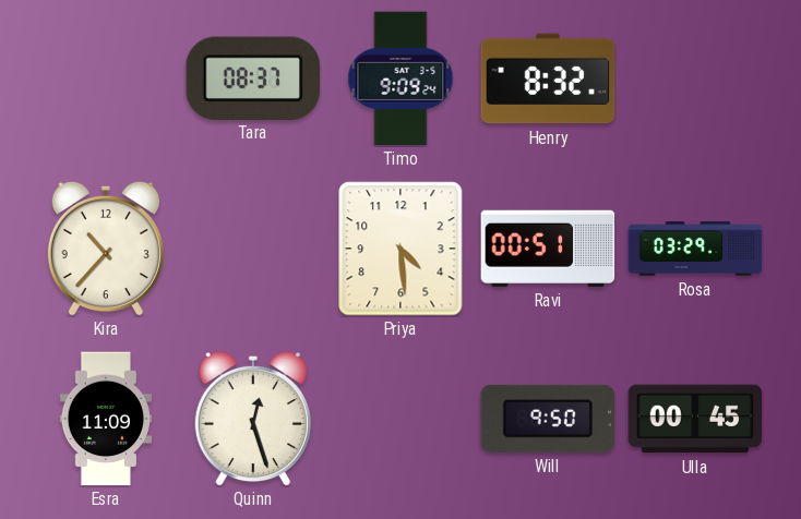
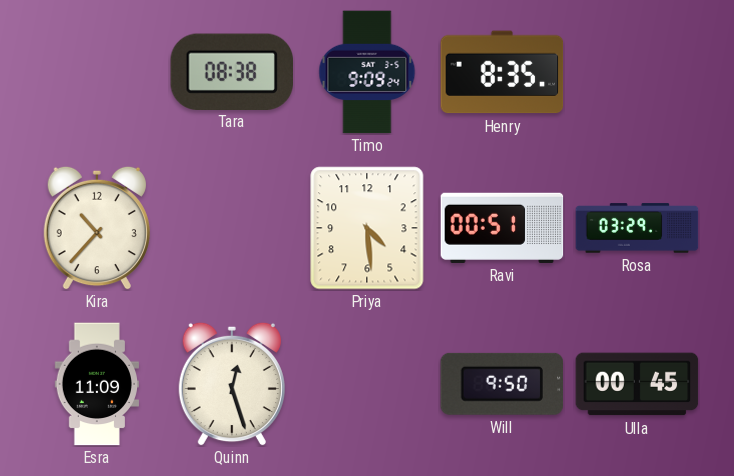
Tara: 08:37 -> 08:38
Henry: 8:32 -> 8:35
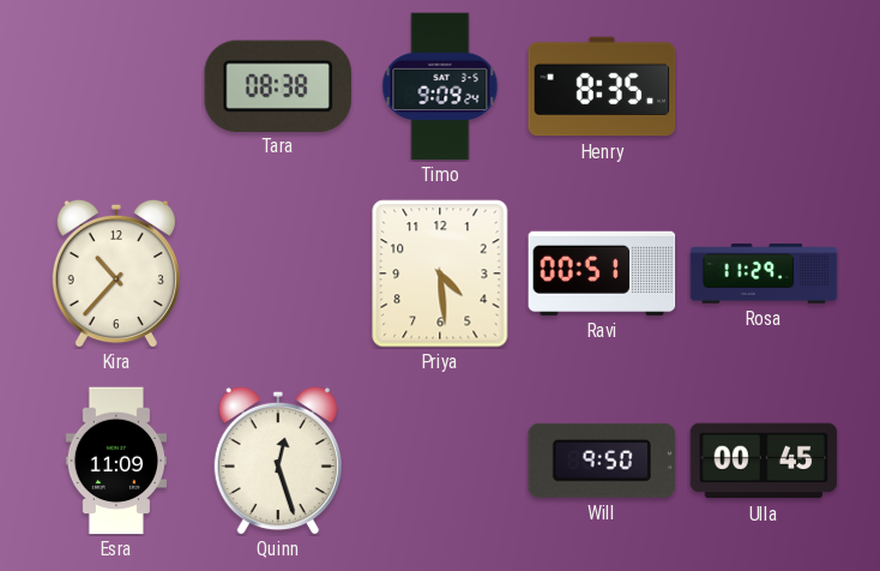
Rosa: 03:29 -> 11:29
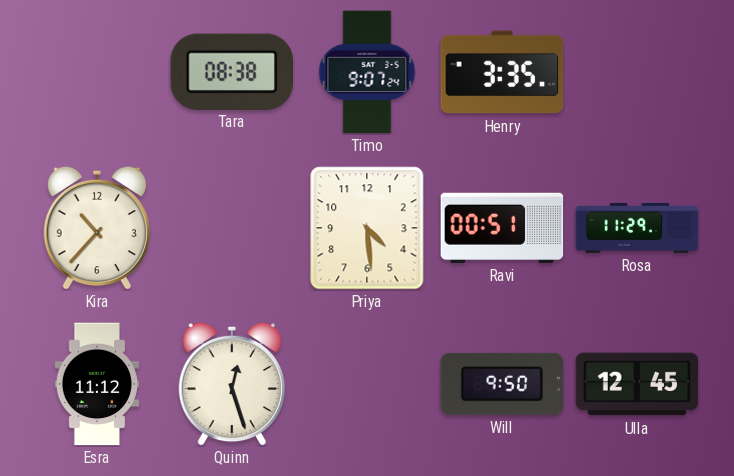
Timo: 9:09 -> 9:07
Henry: 8:35 -> 3:35
Esra: 11:09 -> 11:12
Ulla: 00:45 -> 12:45
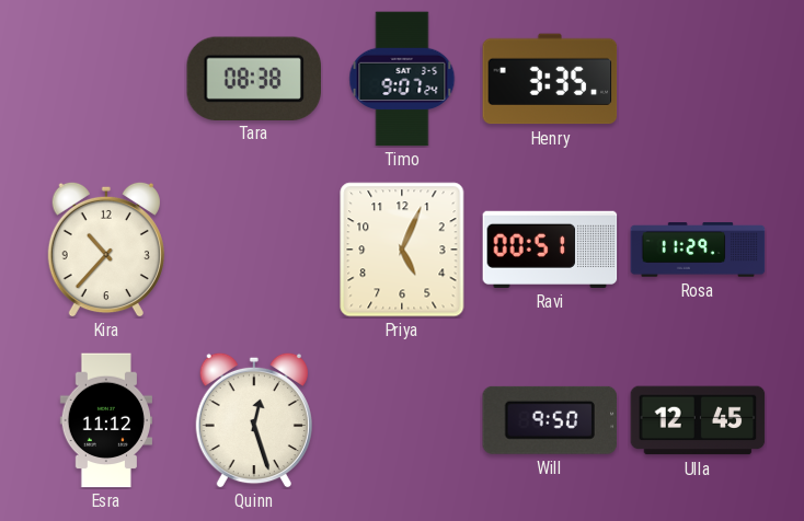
Priya: 4:29 -> 5:04
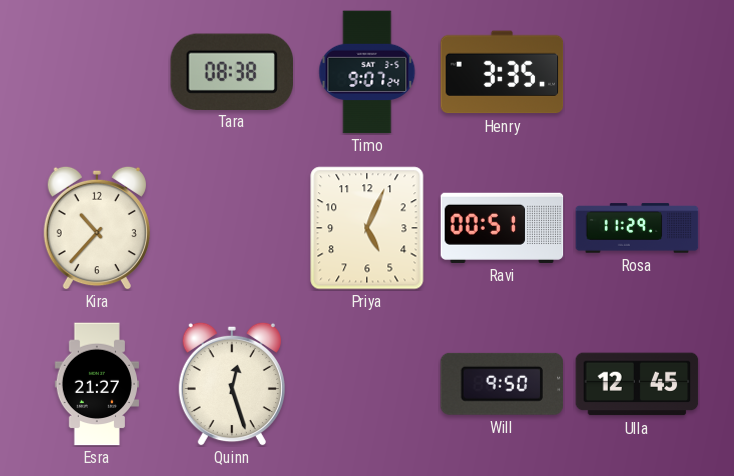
Esra: 11:12 -> 21:27
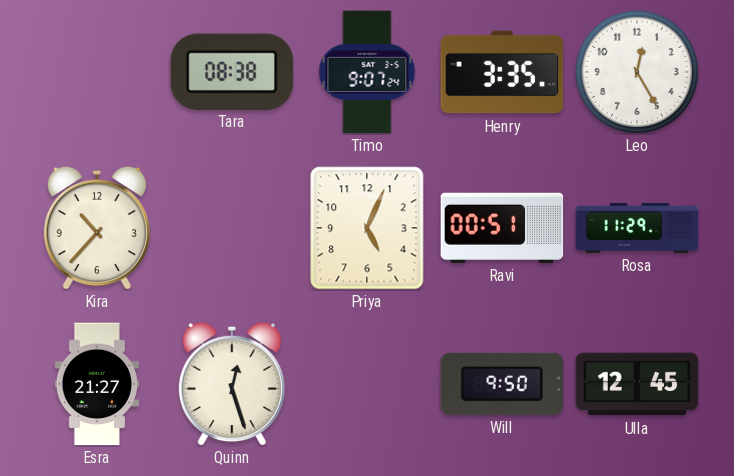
Leo: none -> 12:25
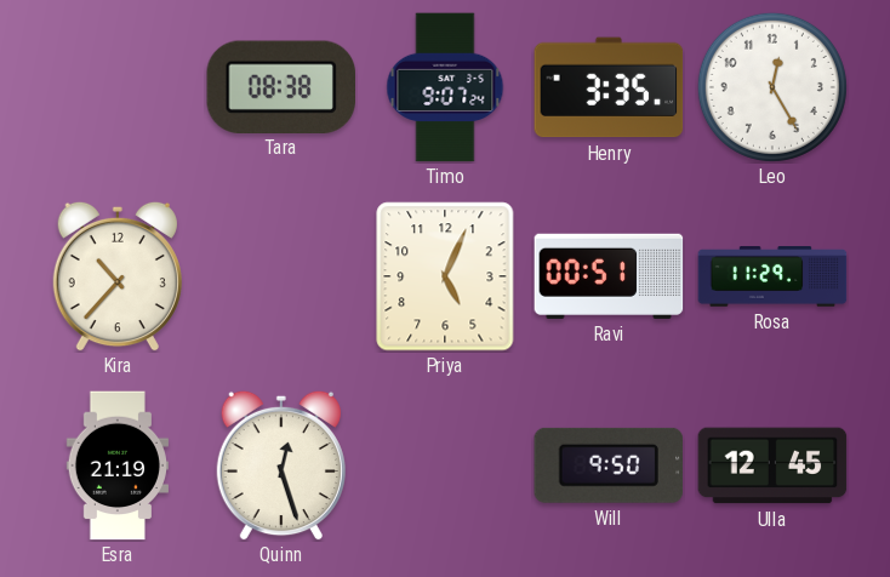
Esra: 21:27 -> 21:19
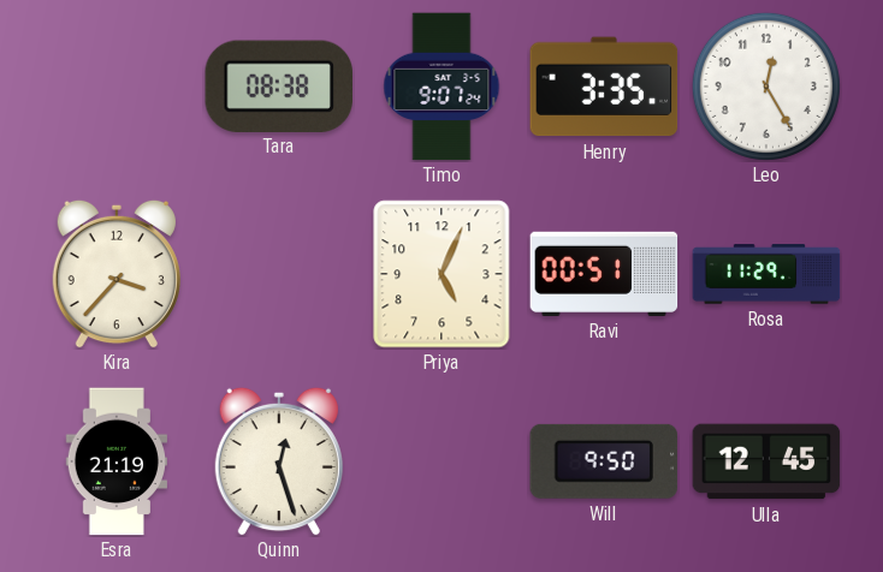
Kira: 10:37 -> 3:37
